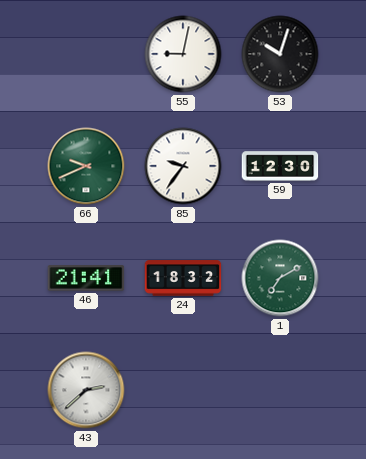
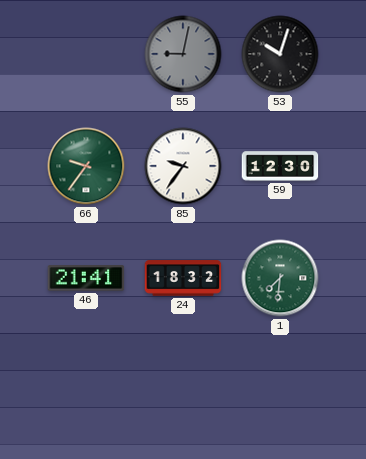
55 dial: white -> grey
66: 9:41 -> 9:36
1: 7:10 -> 7:31
43: 2:38 -> none
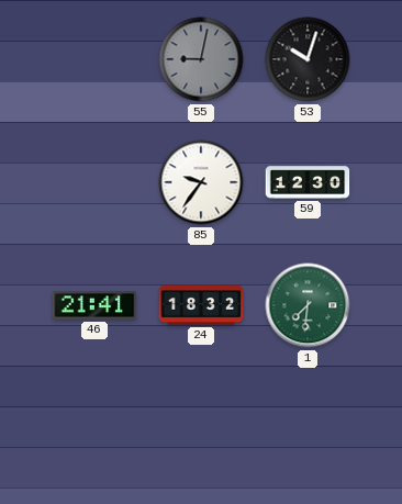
66: 9:36 -> none
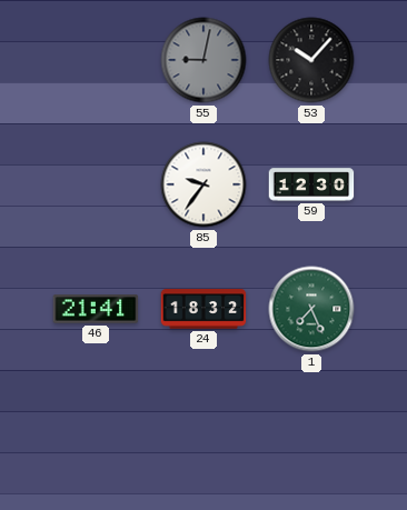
53: 10:03 -> 10:07
1: 7:31 -> 7:26
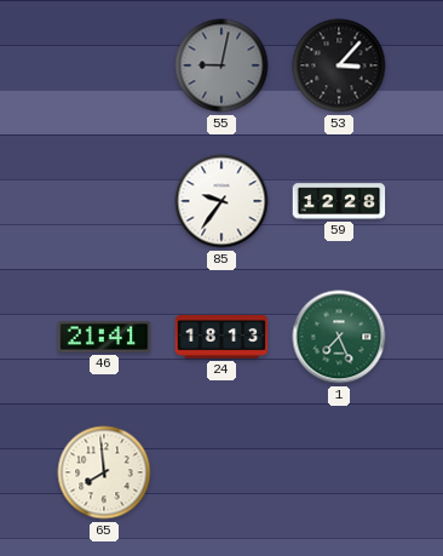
53: 10:07 -> 3:07
59: 12:30 -> 12:28
24: 18:32 -> 18:13
65: none -> 7:59
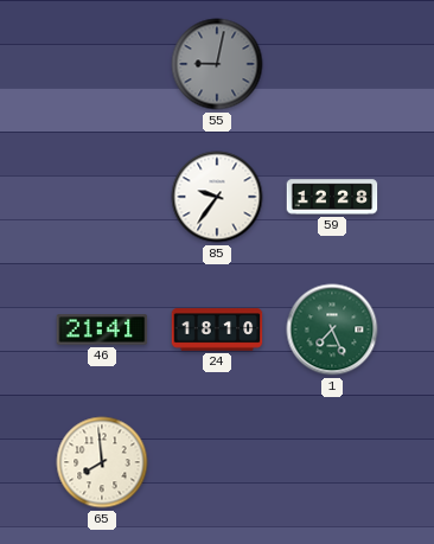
53: 3:07 -> none
24: 18:13 -> 18:10
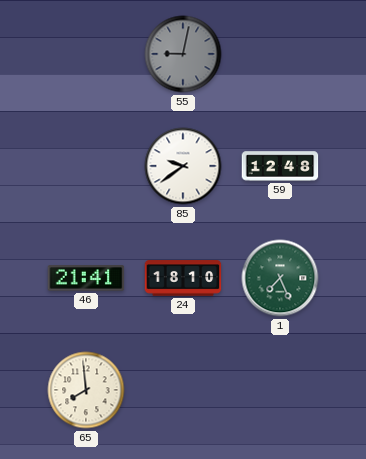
85: 9:36 -> 9:39
59: 12:28 -> 12:48
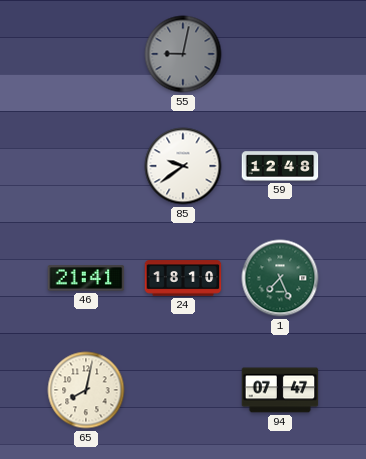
65: 7:59 -> 8:02
94: none -> 07:47
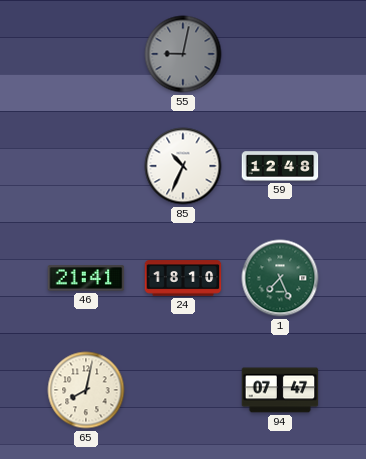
85: 9:39 -> 10:34
